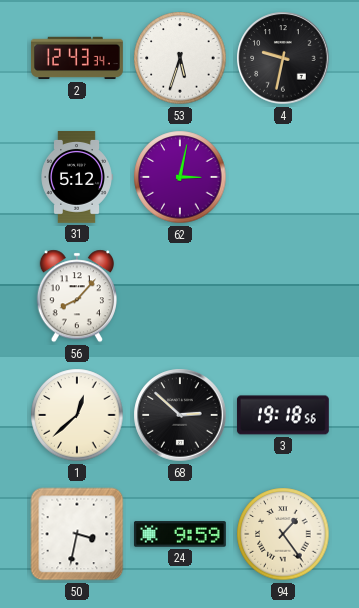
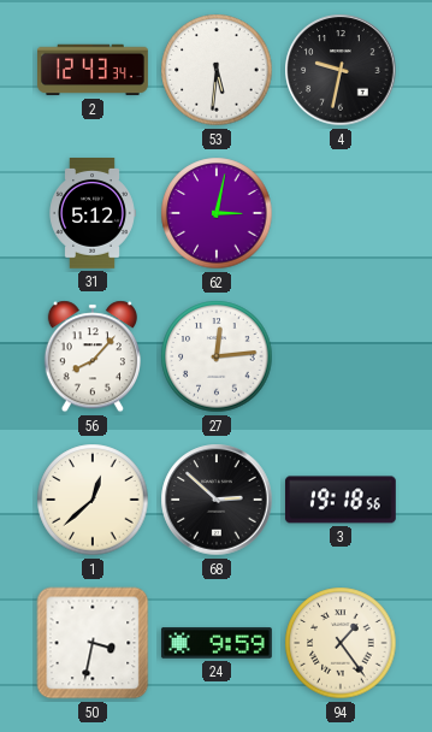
53: 5:33 -> 5:31
27: none -> 12:14
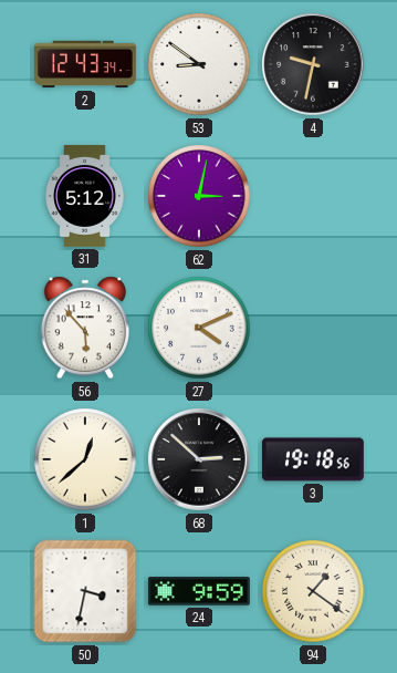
53: 5:31 -> 8:51
56: 8:07 -> 5:53
27: 12:14 -> 4:11
94: 1:24 -> 1:21
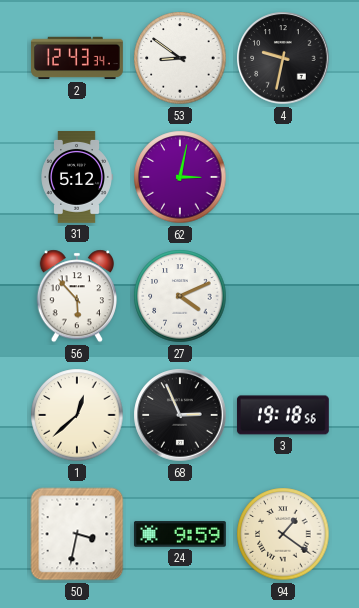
68: 2:52 -> 2:56
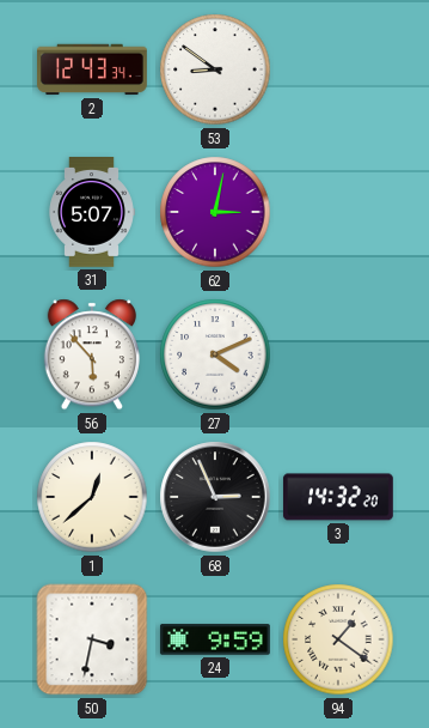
4: 9:32 -> none
31: 5:12 -> 5:07
3: 19:18 -> 14:32
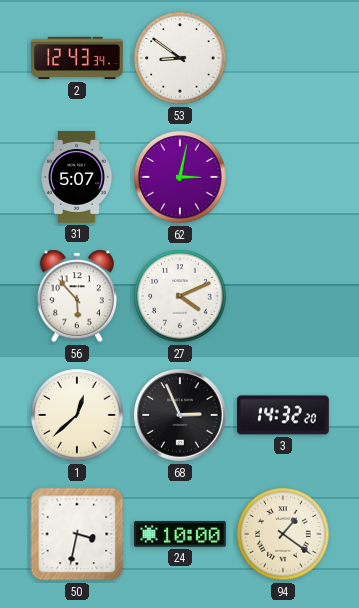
24: 9:59 -> 10:00
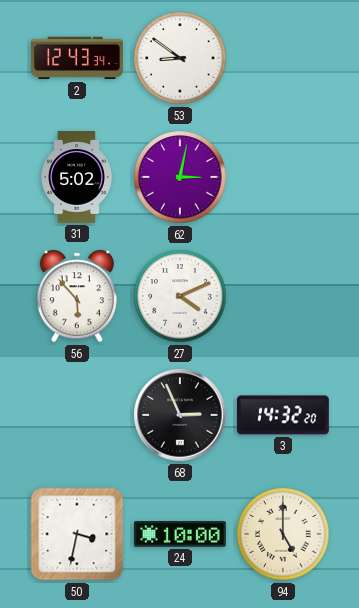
31: 5:07 -> 5:02
1: 12:38 -> none
94: 1:21 -> 5:00
